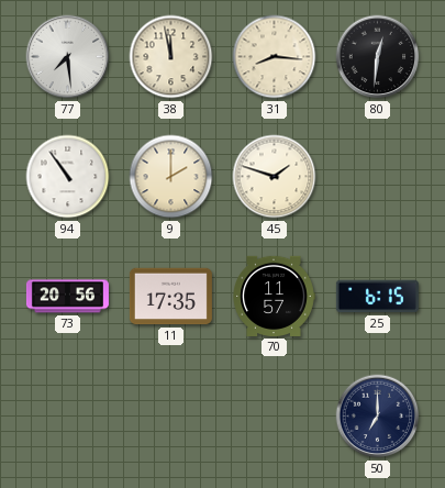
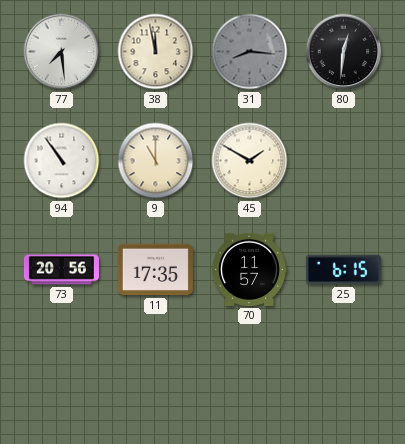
31 dial: cream -> grey
9: 2:00 -> 11:00
45: 1:48 -> 1:50
50: 7:00 -> none
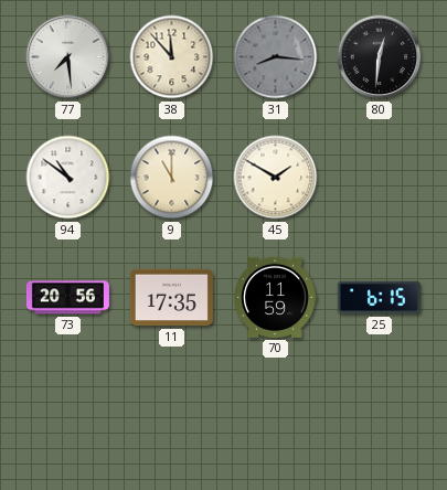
38: 11:58 -> 11:53
94: 10:54 -> 10:51
70: 11:57 -> 11:59
